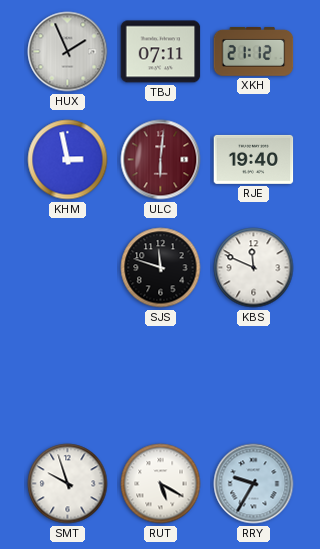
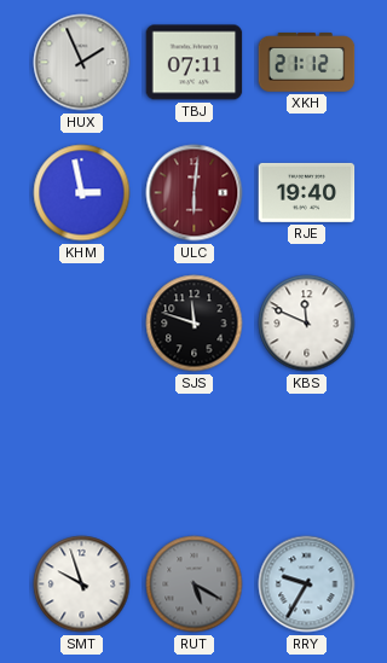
RUT dial: white -> grey
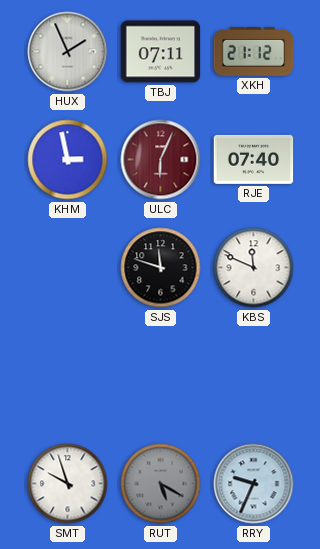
ULC: 6:01 -> 6:04
RJE: 19:40 -> 07:40
RRY: 9:35 -> 9:34
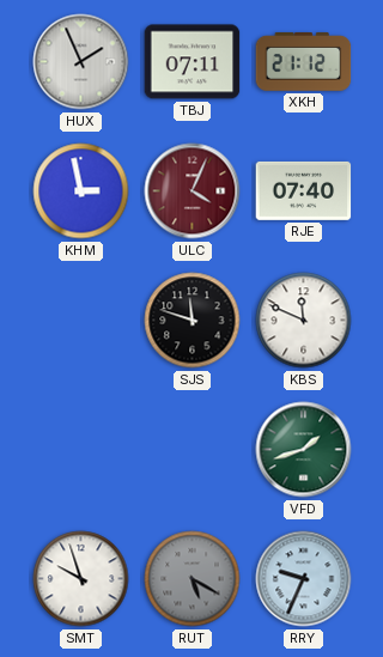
ULC: 6:04 -> 4:04
VFD: none -> 1:42
